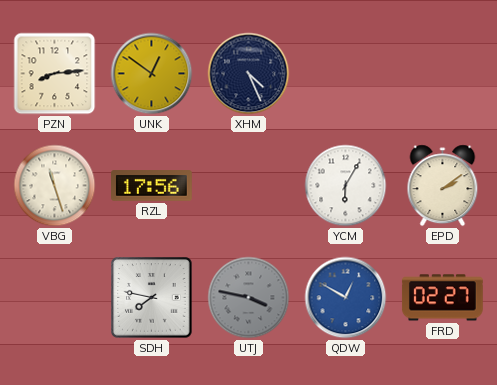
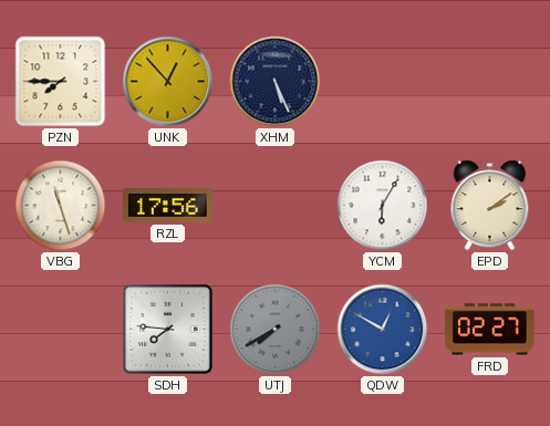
PZN: 8:14 -> 7:45
UNK: 12:51 -> 12:53
XHM: 4:26 -> 5:26
SDH: 7:47 -> 7:46
UTJ: 3:47 -> 7:40
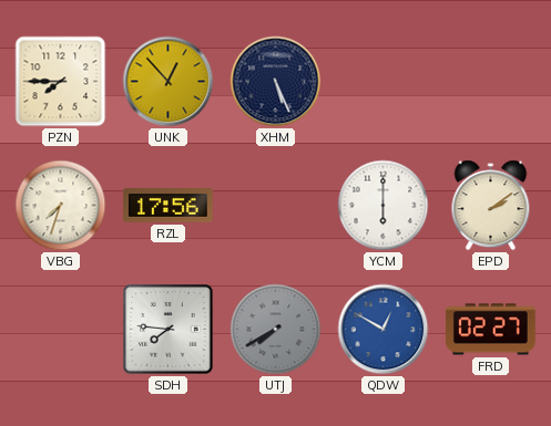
VBG: 11:27 -> 7:33
YCM: 6:05 -> 6:00
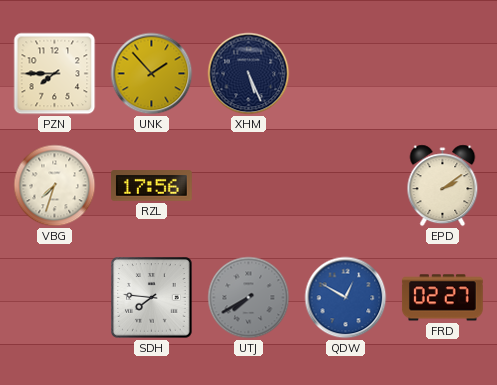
UNK: 12:53 -> 1:53
YCM: 6:00 -> none
